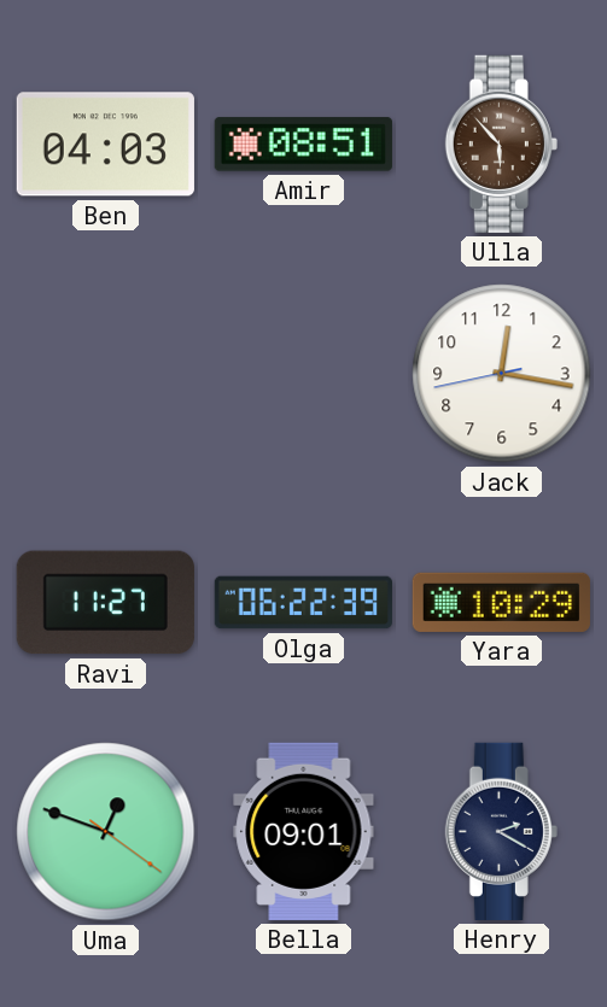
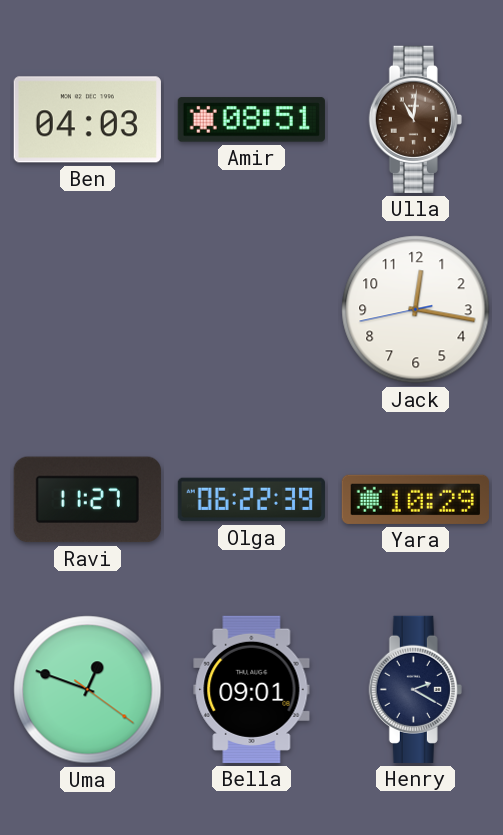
Ulla: 5:53 -> 11:01
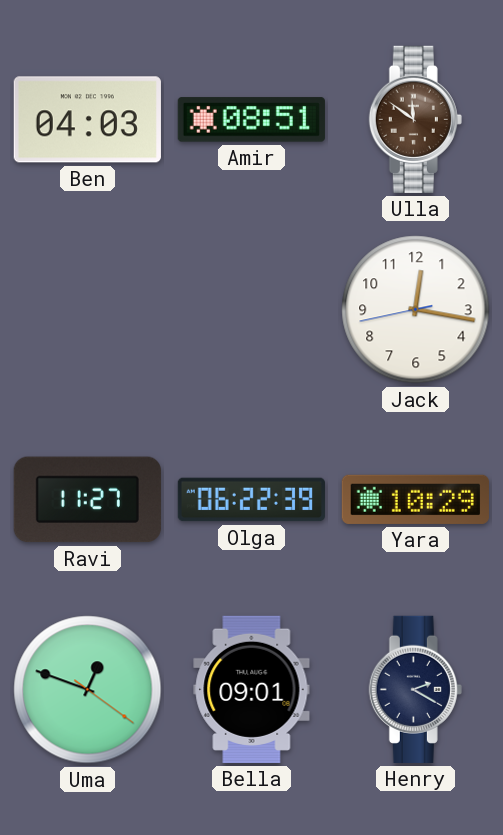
Ulla: 11:01 -> 11:51
